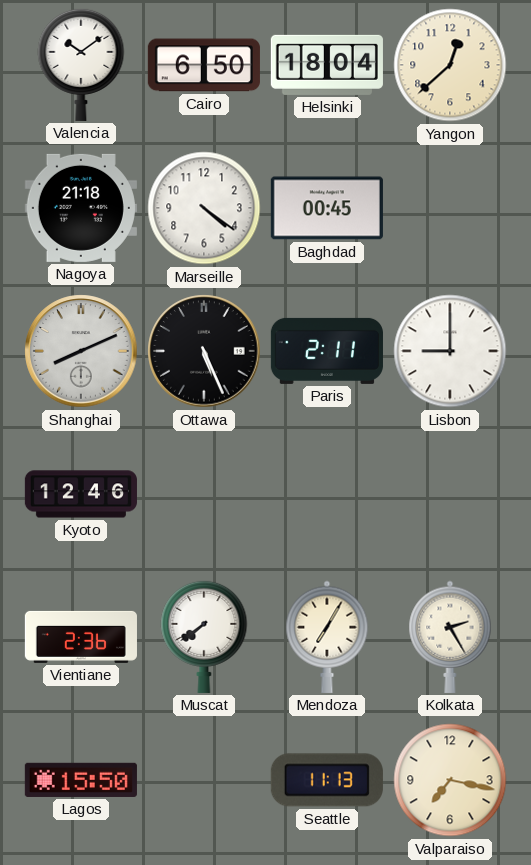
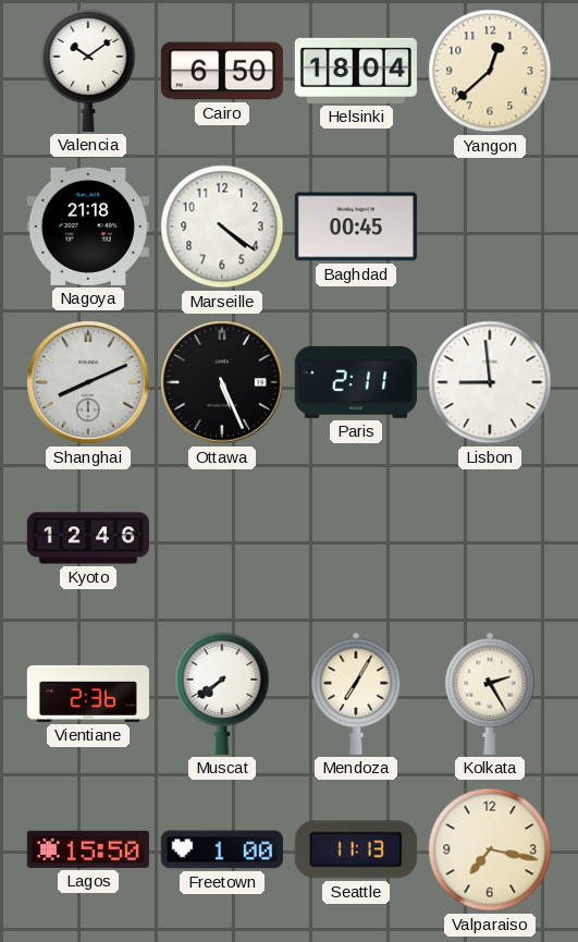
Lisbon: 9:00 -> 8:59
Freetown: none -> 1:00
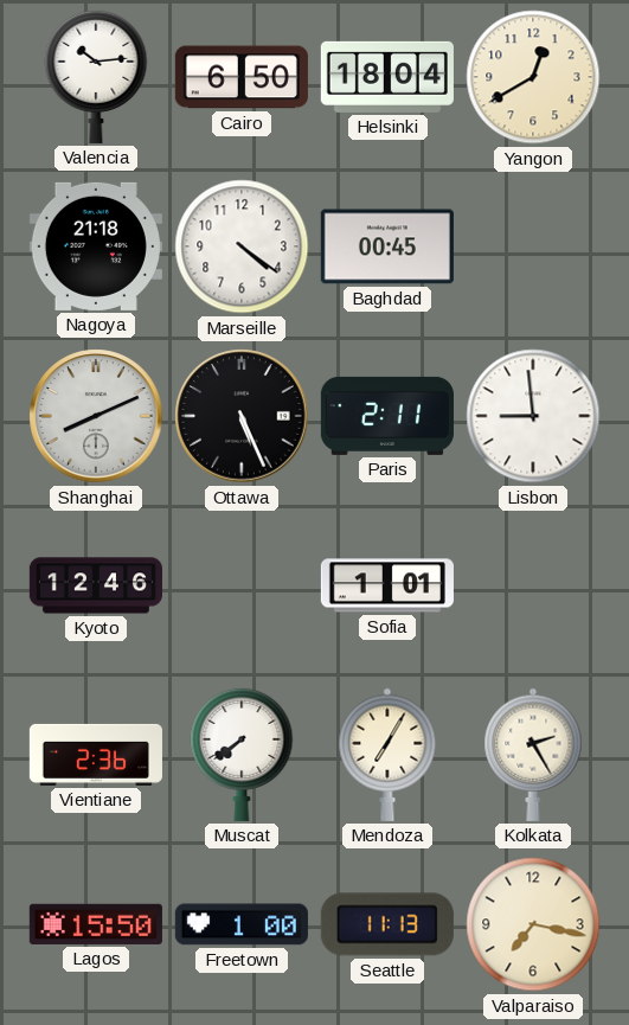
Valencia: 10:09 -> 10:14
Yangon: 12:38 -> 12:40
Sofia: none -> 1:01
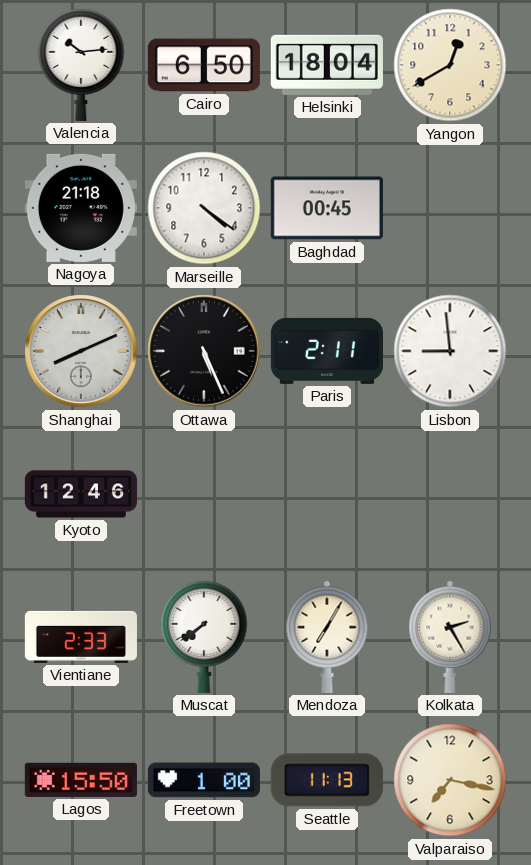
Sofia: 1:01 -> none
Vientiane: 2:36 -> 2:33
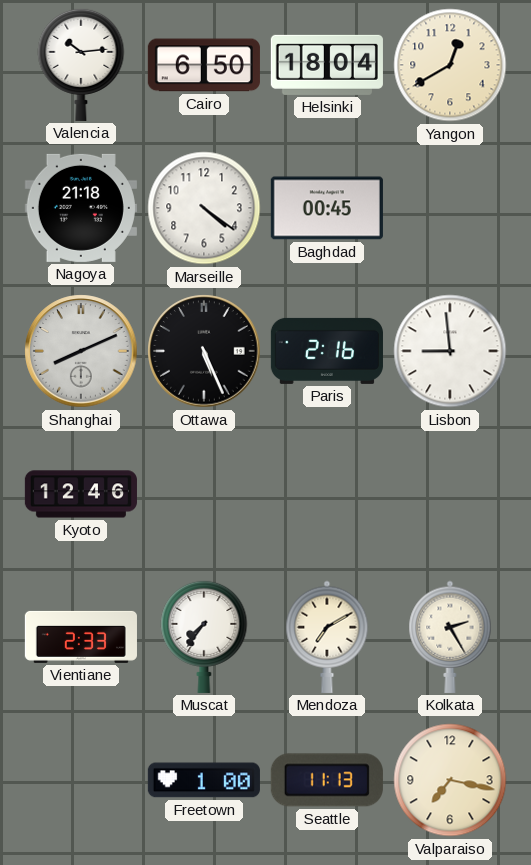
Paris: 2:11 -> 2:16
Muscat: 7:39 -> 7:36
Mendoza: 7:05 -> 7:10
Lagos: 15:50 -> none
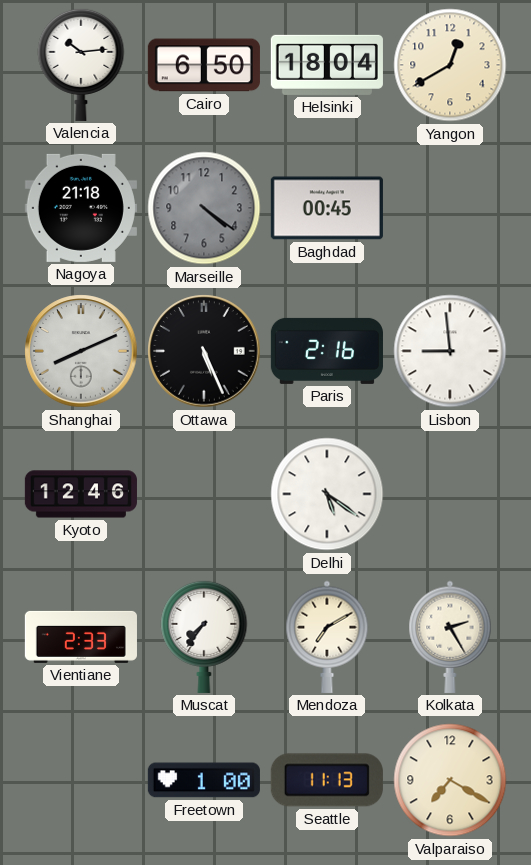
Marseille dial: white -> grey
Delhi: none -> 5:21
Valparaiso: 7:17 -> 7:20
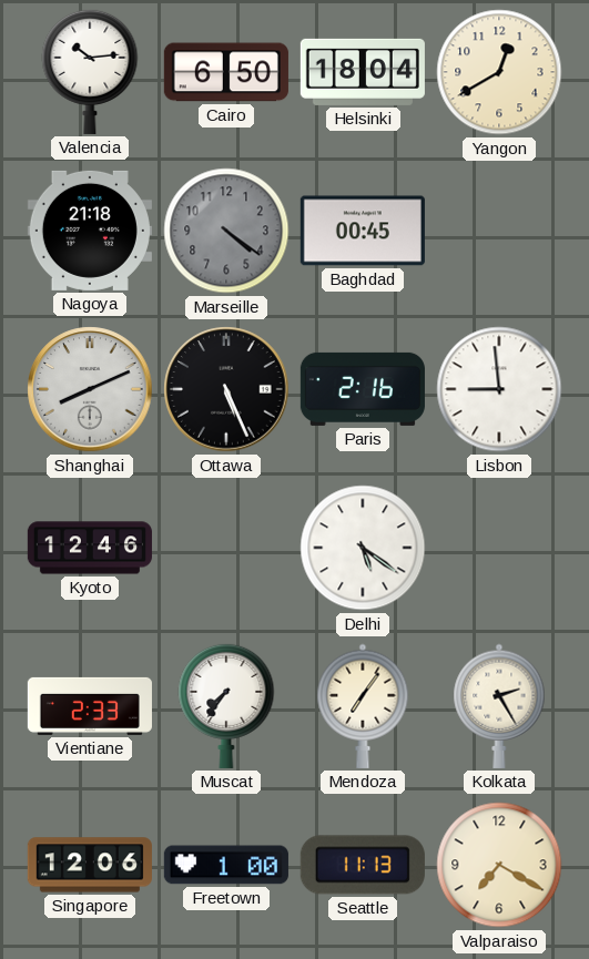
Mendoza: 7:10 -> 7:06
Singapore: none -> 12:06
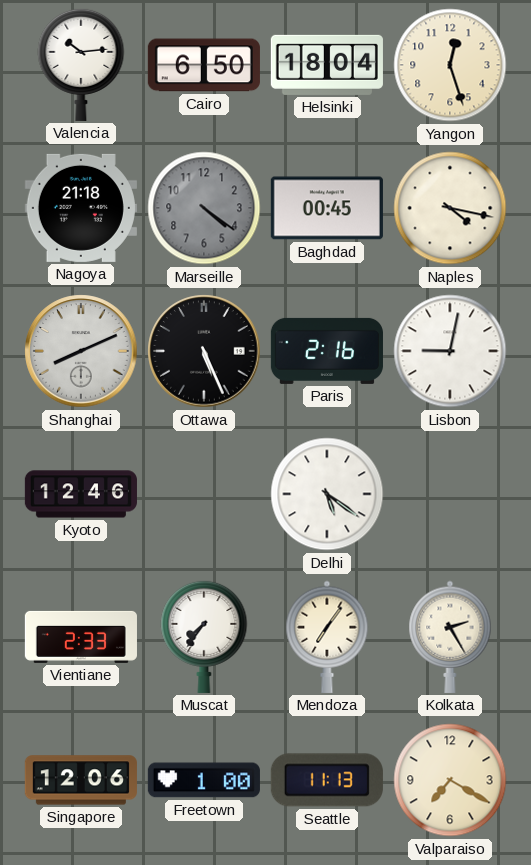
Yangon: 12:40 -> 12:27
Naples: none -> 4:17
Lisbon: 8:59 -> 9:02
